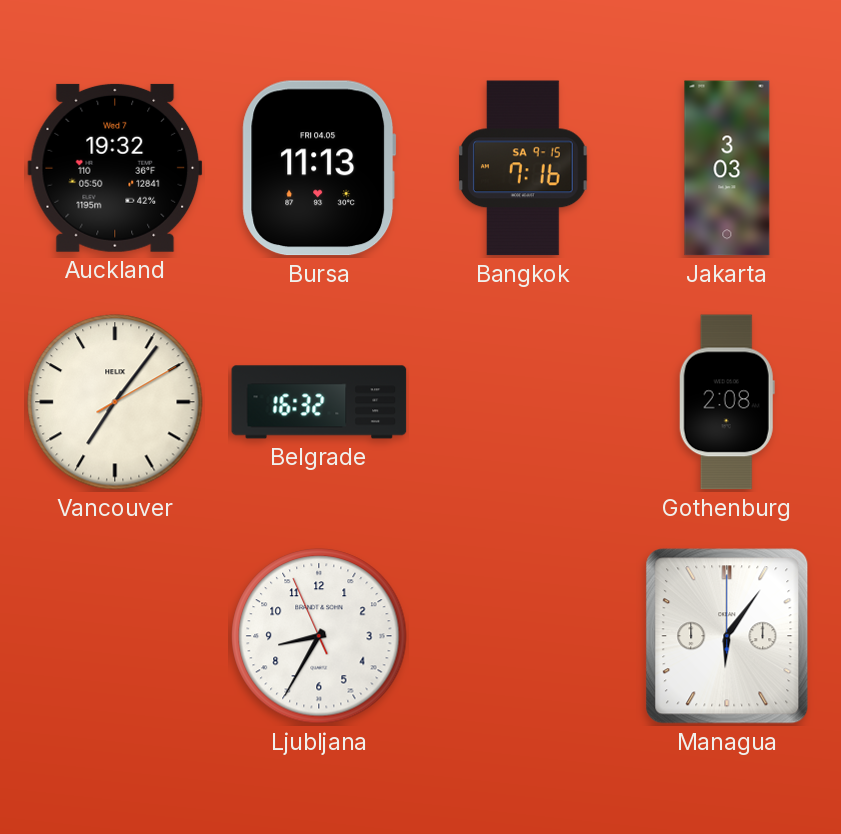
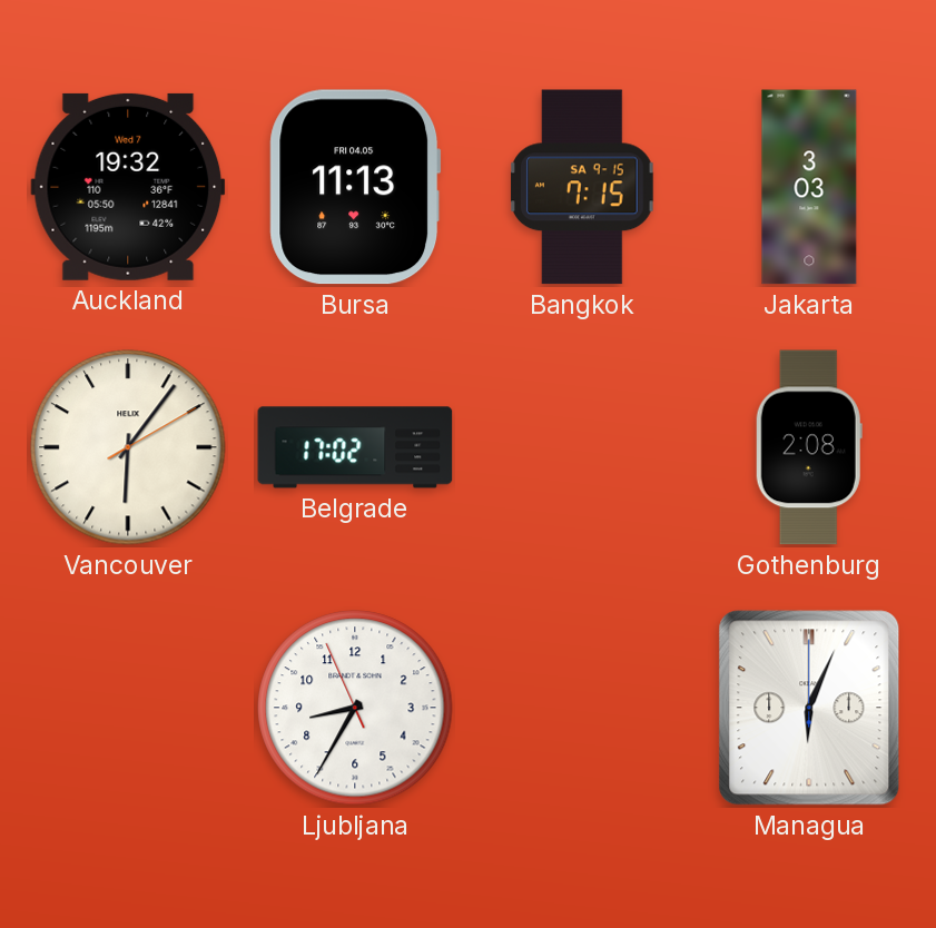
Bangkok: 7:16 -> 7:15
Vancouver: 7:06 -> 6:06
Belgrade: 16:32 -> 17:02
Managua: 6:06 -> 6:04
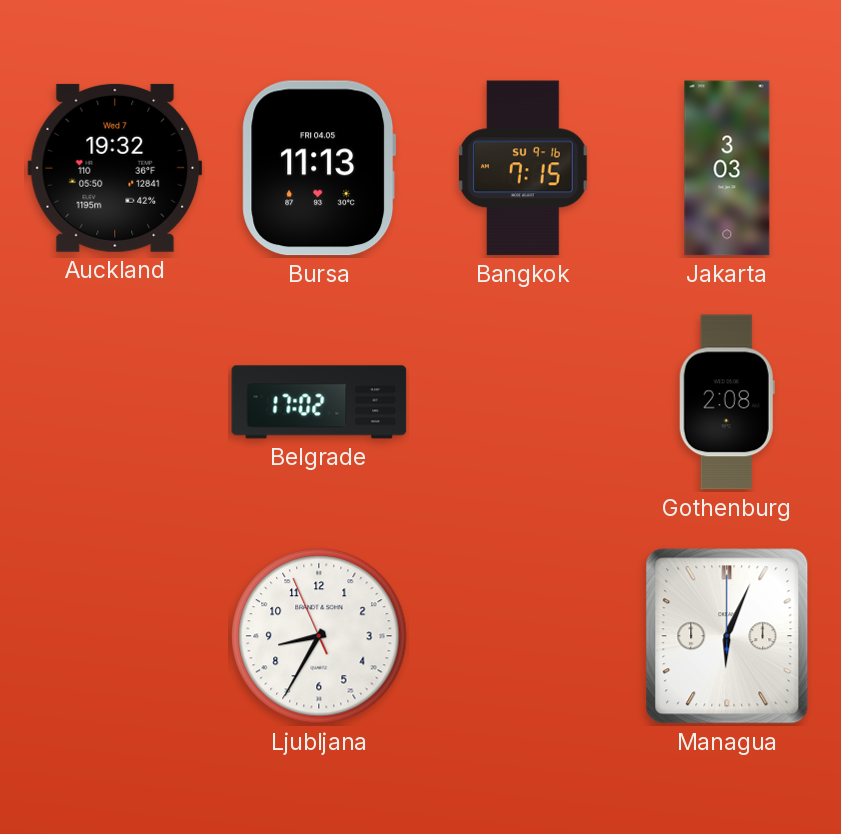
Bangkok date: SA 9-15 -> SU 9-16
Vancouver: 6:06 -> none
